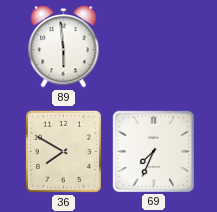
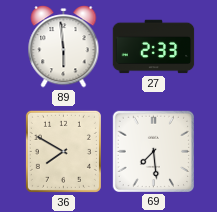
27: none -> 2:33
69: 7:34 -> 7:29
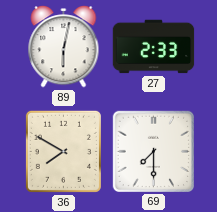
89: 5:59 -> 6:02
69: 7:29 -> 7:30
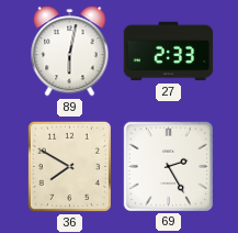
69: 7:30 -> 2:25
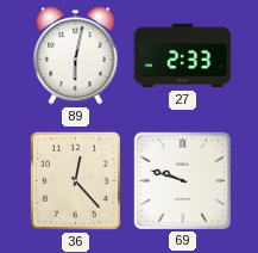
36: 7:50 -> 12:23
69: 2:25 -> 9:48
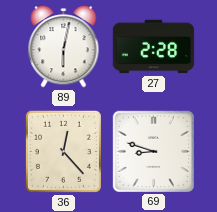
27: 2:33 -> 2:28
69: 9:48 -> 8:48
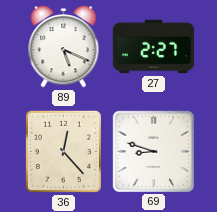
89: 6:02 -> 5:19
27: 2:28 -> 2:27
